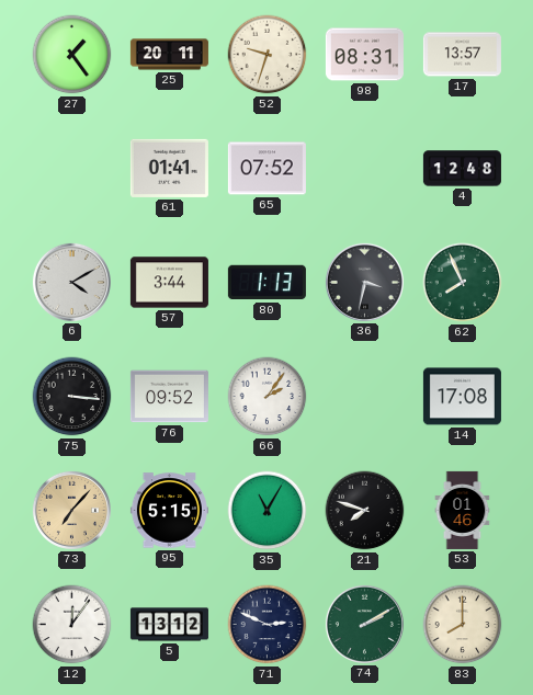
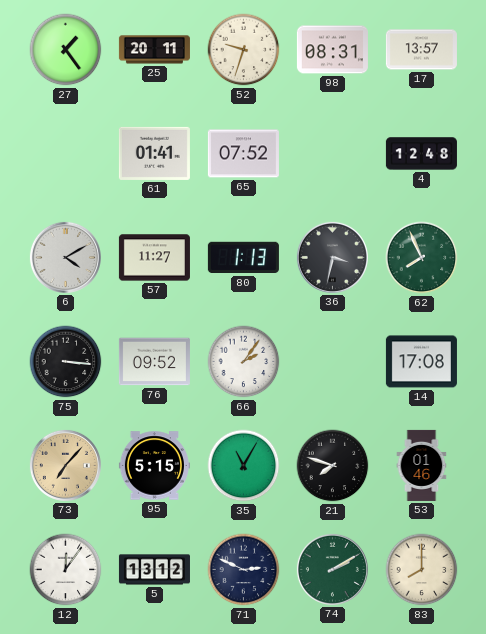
57: 3:44 -> 11:27
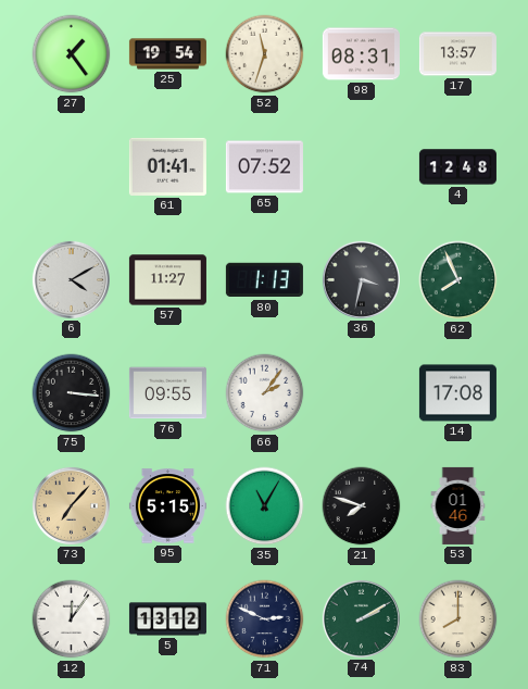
25: 20:11 -> 19:54
52: 9:33 -> 11:33
76: 09:52 -> 09:55
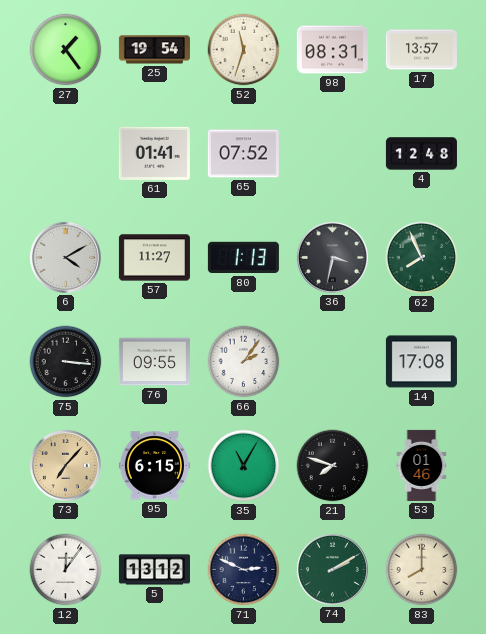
95: 5:15 -> 6:15
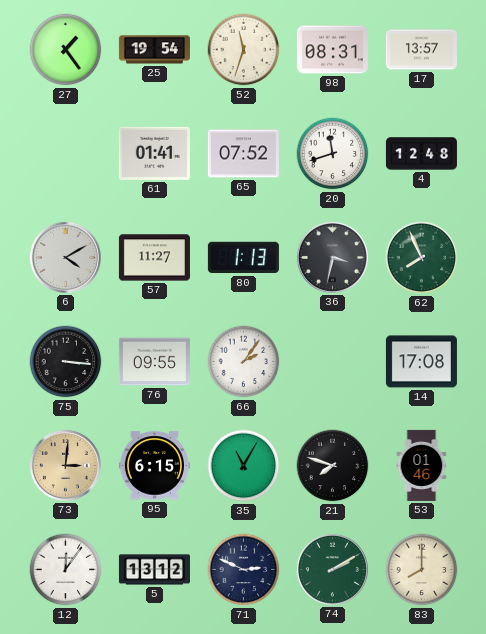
20: none -> 11:42
73: 7:07 -> 3:01
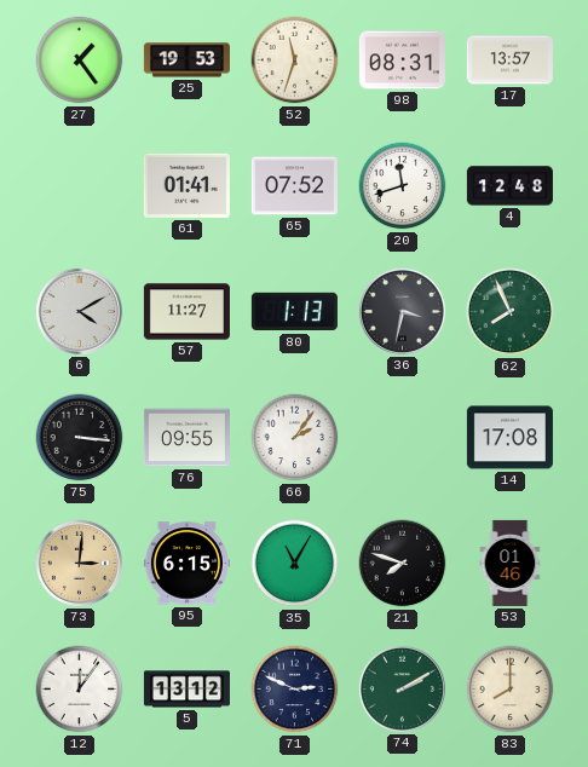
25: 19:54 -> 19:53
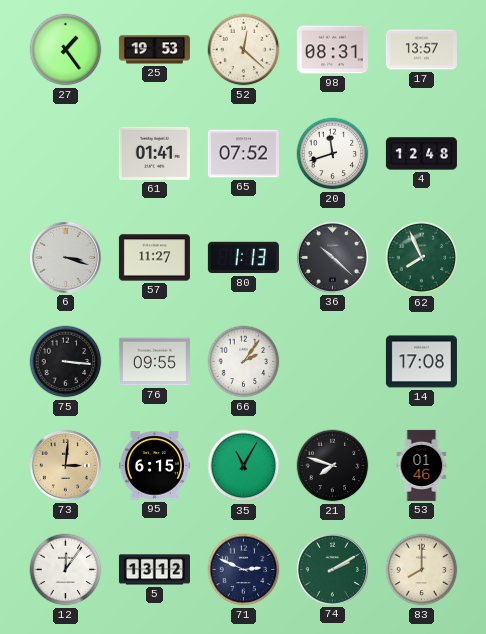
52: 11:33 -> 12:22
6: 4:10 -> 3:18
36: 3:32 -> 10:22
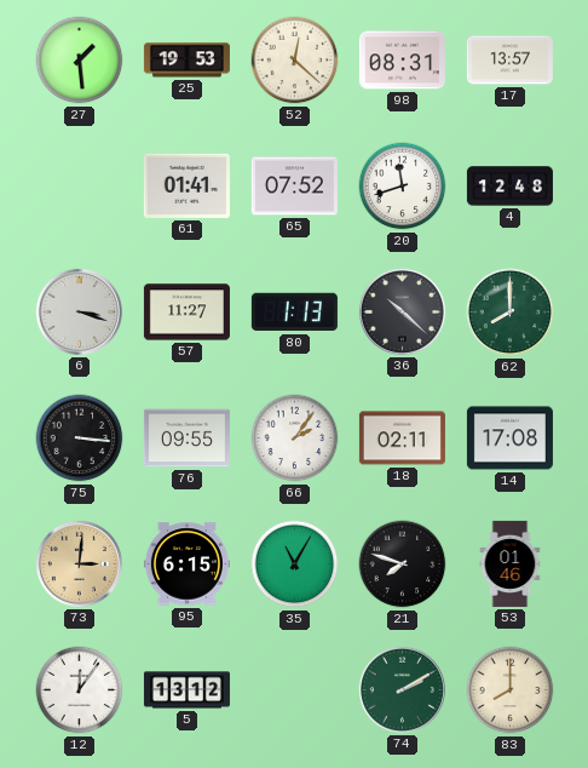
27: 1:24 -> 1:29
62: 7:56 -> 8:00
18: none -> 02:11
71: 2:49 -> none
